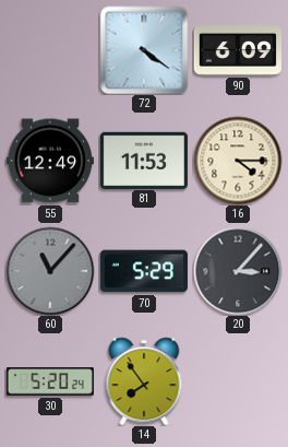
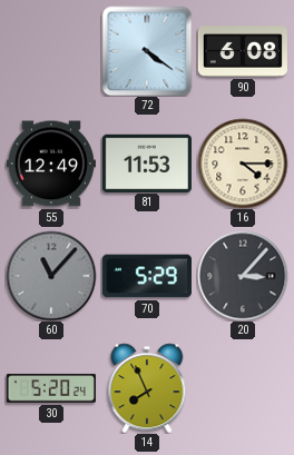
90: 6:09 -> 6:08
14: 7:54 -> 7:56
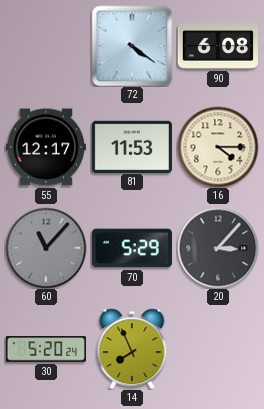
55: 12:49 -> 12:17
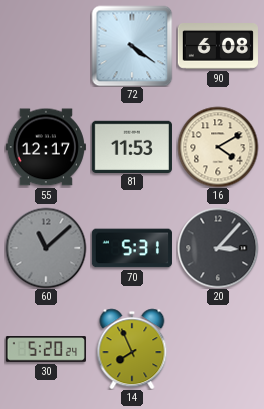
16: 4:15 -> 4:10
60: 11:07 -> 11:08
70: 5:29 -> 5:31
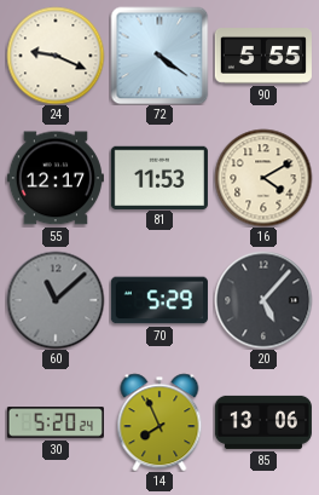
24: none -> 9:19
90: 6:08 -> 5:55
70: 5:31 -> 5:29
20: 3:07 -> 5:07
85: none -> 13:06
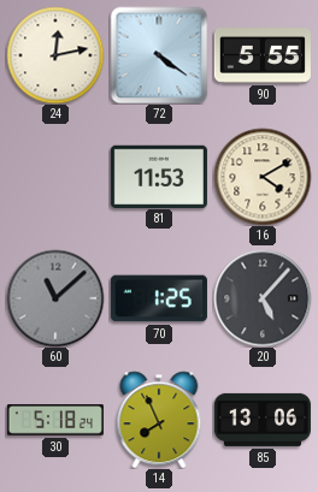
24: 9:19 -> 12:13
55: 12:17 -> none
70: 5:29 -> 1:25
30: 5:20 -> 5:18
